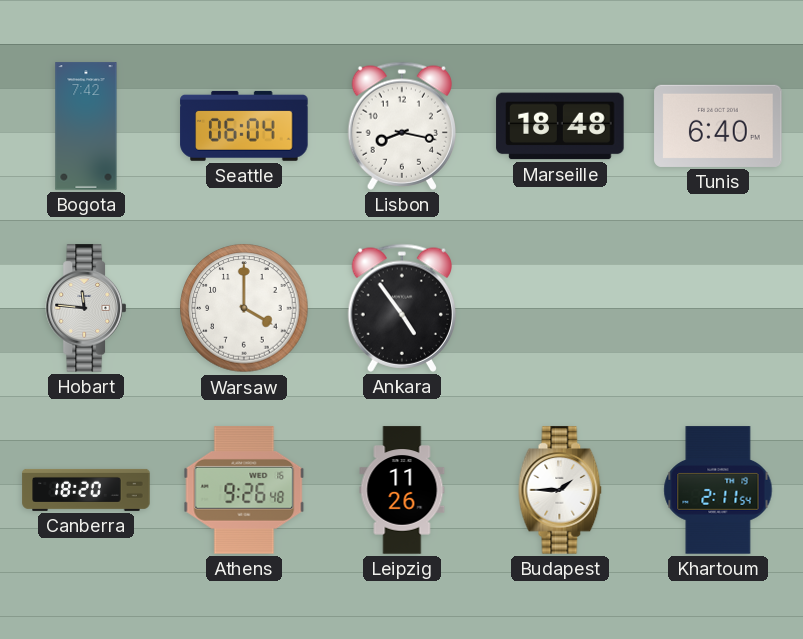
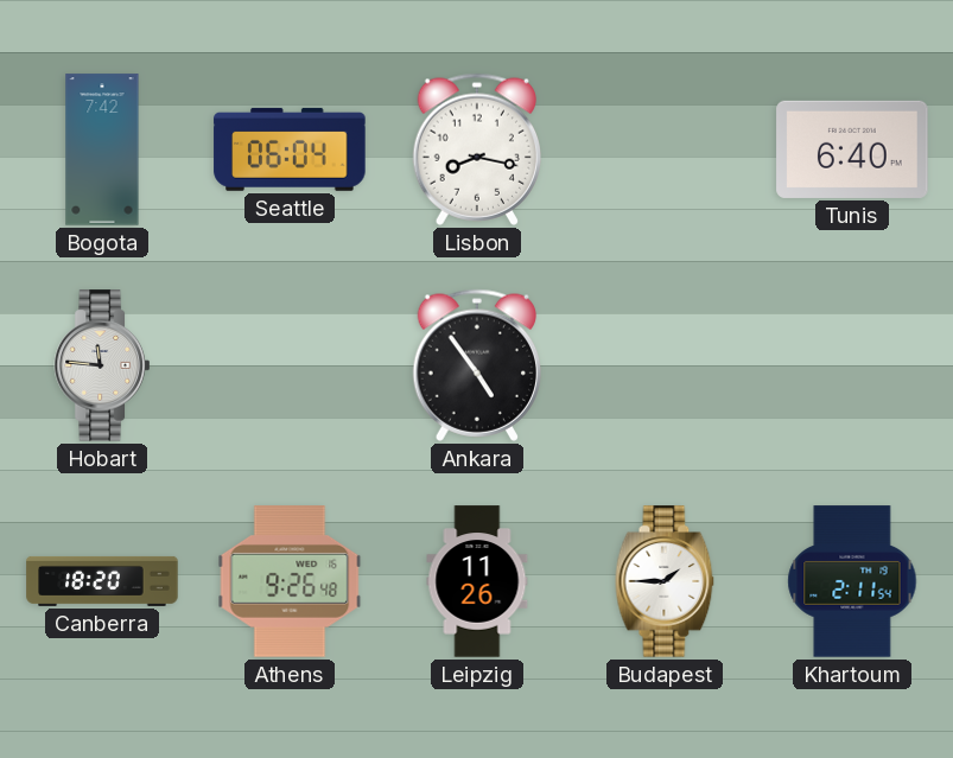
Marseille: 18:48 -> none
Warsaw: 4:00 -> none
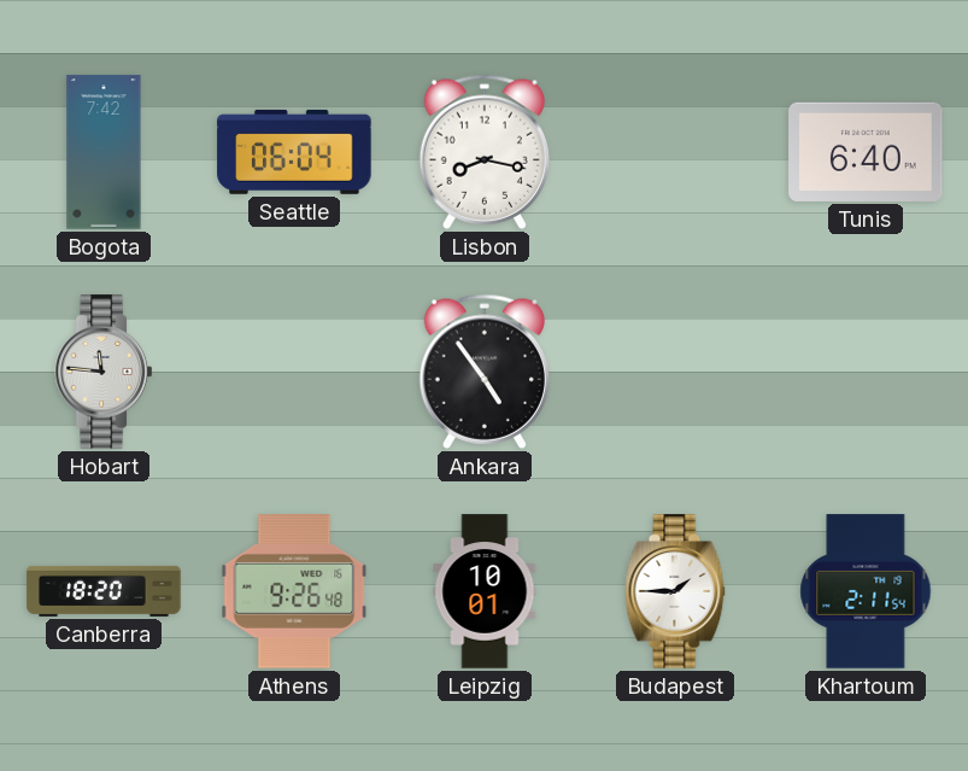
Leipzig: 11:26 -> 10:01
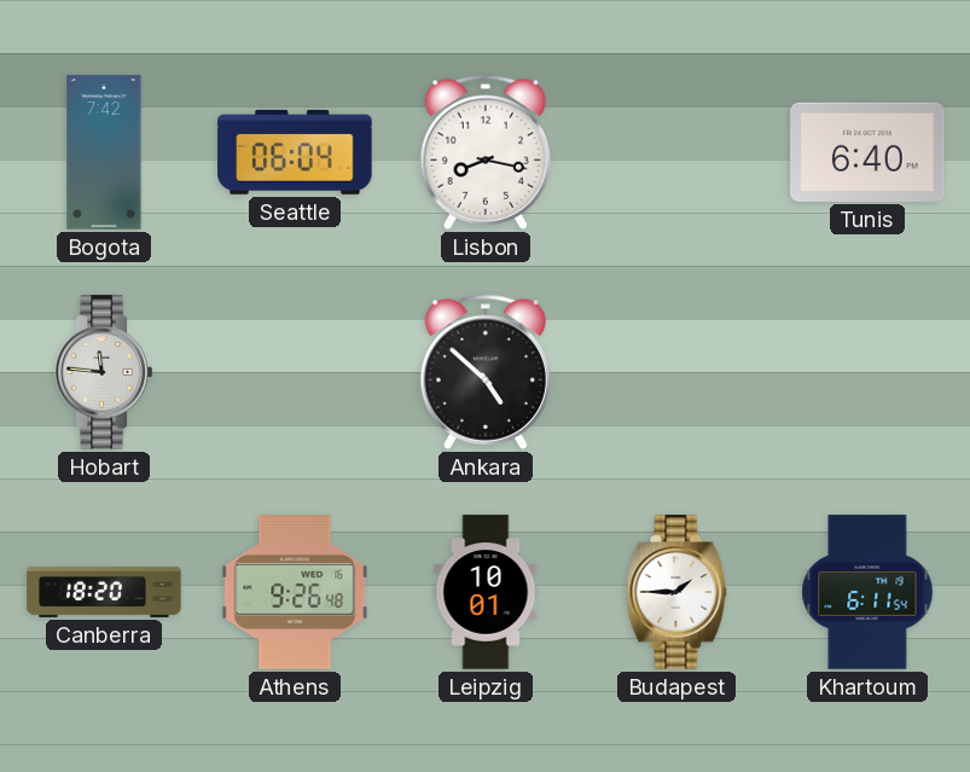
Ankara: 4:54 -> 4:52
Khartoum: 2:11 -> 6:11
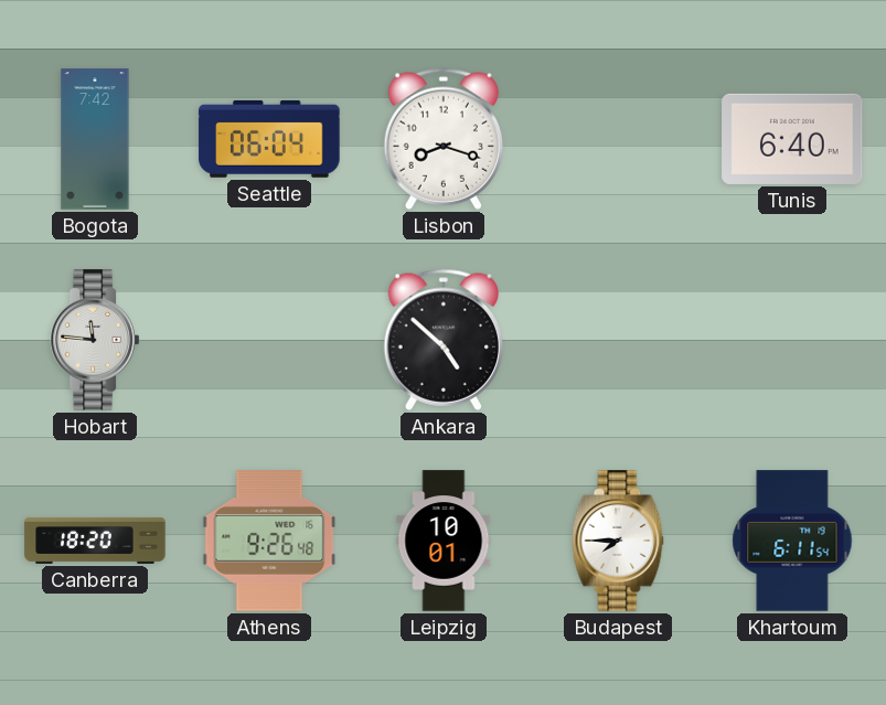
Lisbon: 8:17 -> 8:18
Budapest: 1:45 -> 7:45
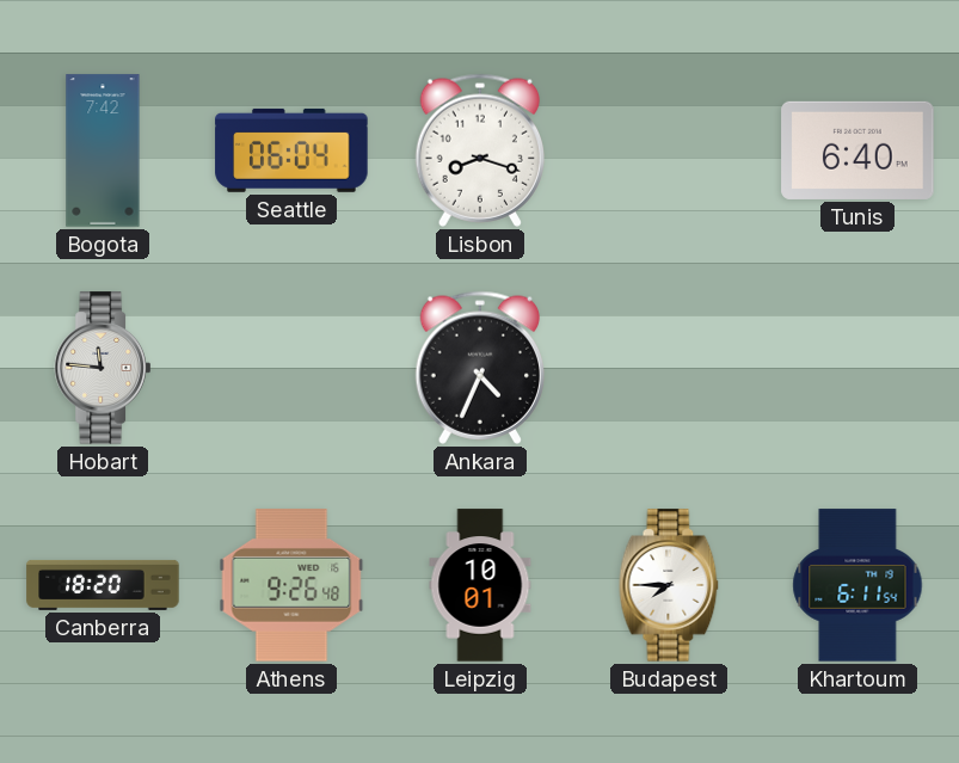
Ankara: 4:52 -> 4:34
